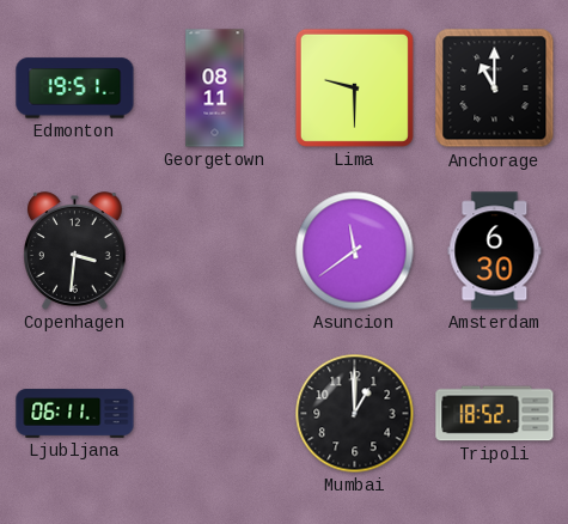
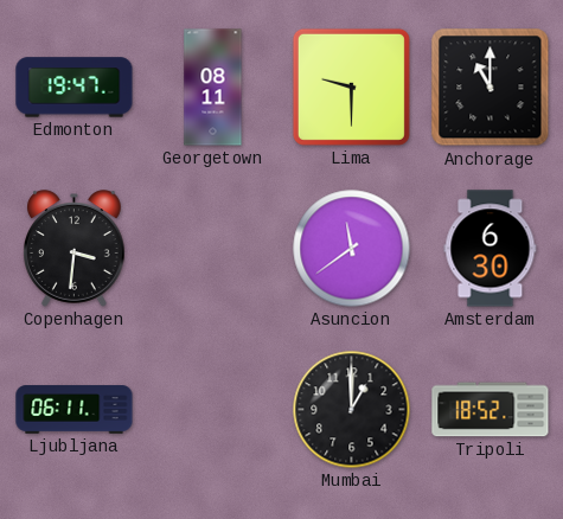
Edmonton: 19:51 -> 19:47
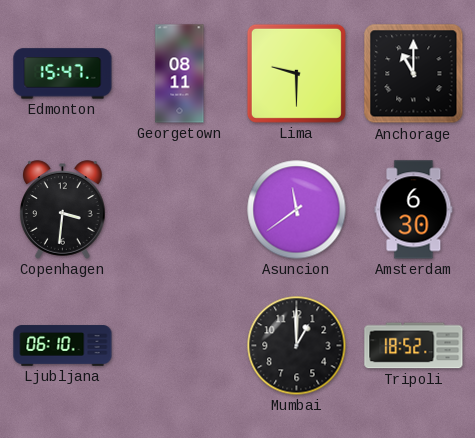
Edmonton: 19:47 -> 15:47
Ljubljana: 06:11 -> 06:10
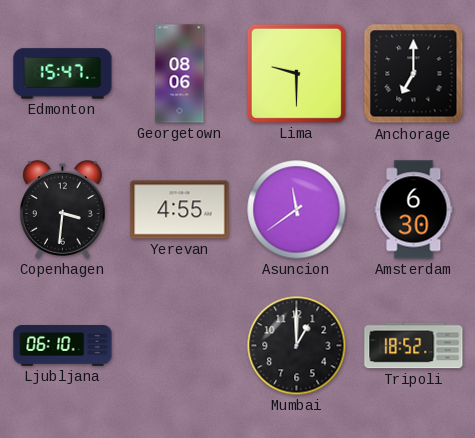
Georgetown: 08:11 -> 08:06
Anchorage: 11:00 -> 7:00
Yerevan: none -> 4:55
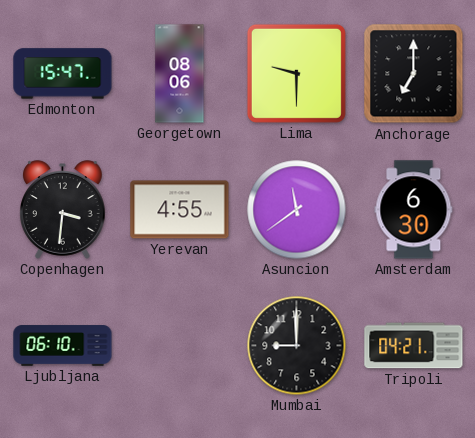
Mumbai: 1:00 -> 9:00
Tripoli: 18:52 -> 04:21
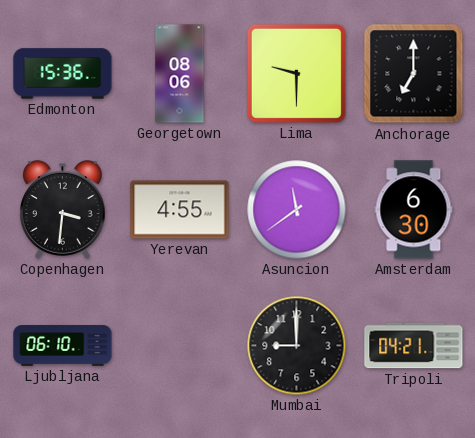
Edmonton: 15:47 -> 15:36
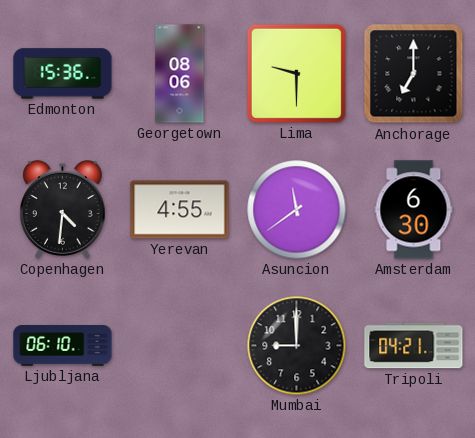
Copenhagen: 3:31 -> 4:31
